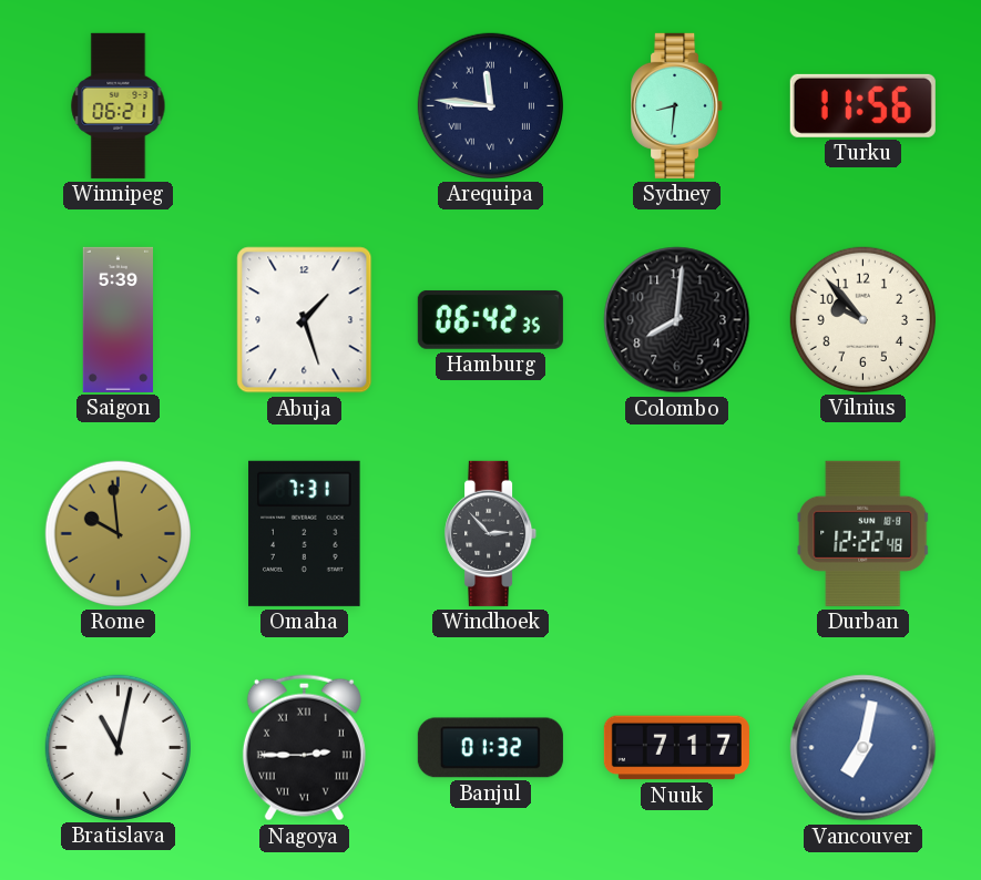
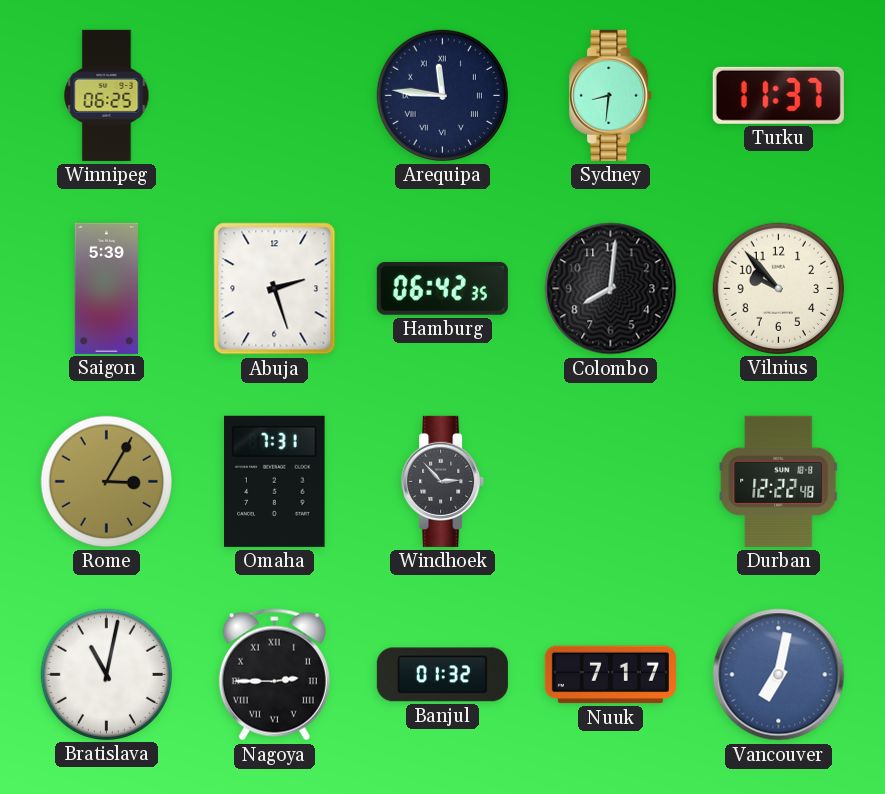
Winnipeg: 06:21 -> 06:25
Turku: 11:56 -> 11:37
Abuja: 1:27 -> 2:27
Rome: 9:59 -> 3:05
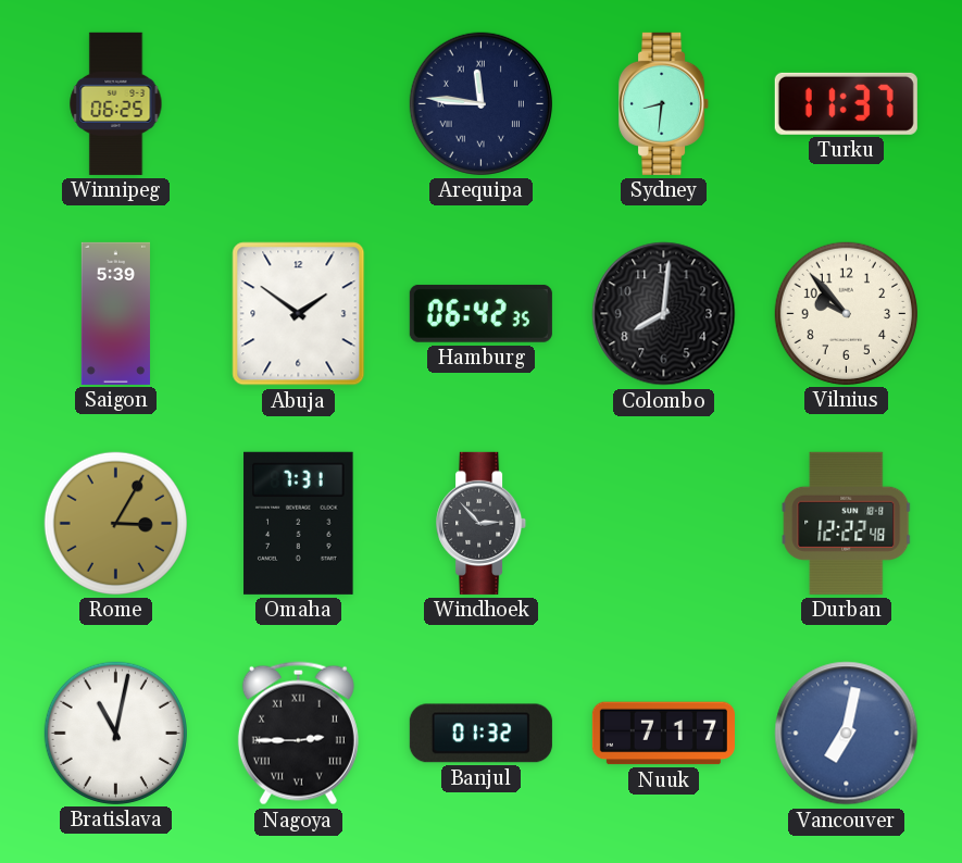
Abuja: 2:27 -> 1:51
